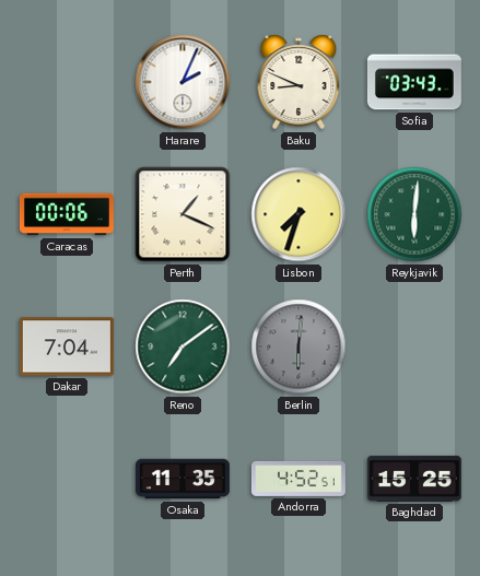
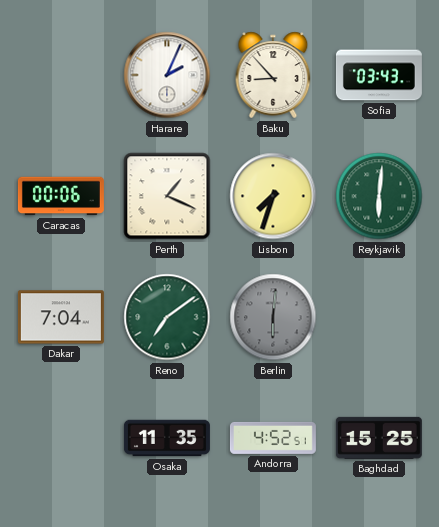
Baku: 8:49 -> 8:53
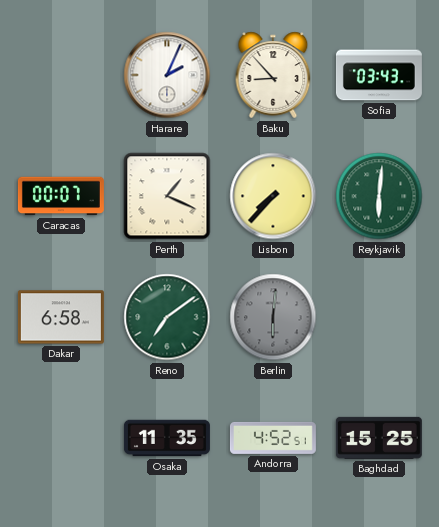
Caracas: 00:06 -> 00:07
Lisbon: 7:33 -> 7:37
Dakar: 7:04 -> 6:58
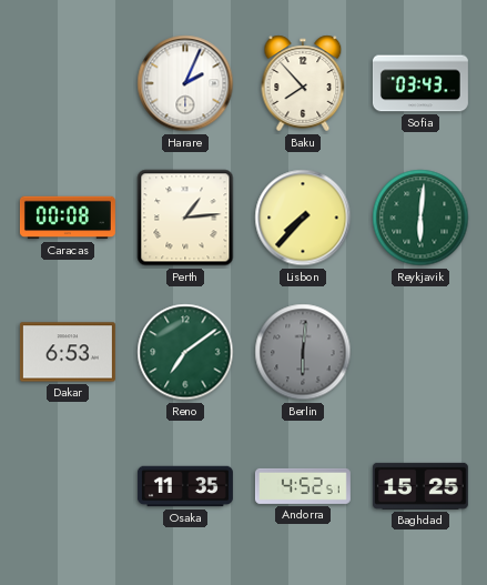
Baku: 8:53 -> 7:53
Caracas: 00:07 -> 00:08
Perth: 1:19 -> 1:14
Dakar: 6:58 -> 6:53
